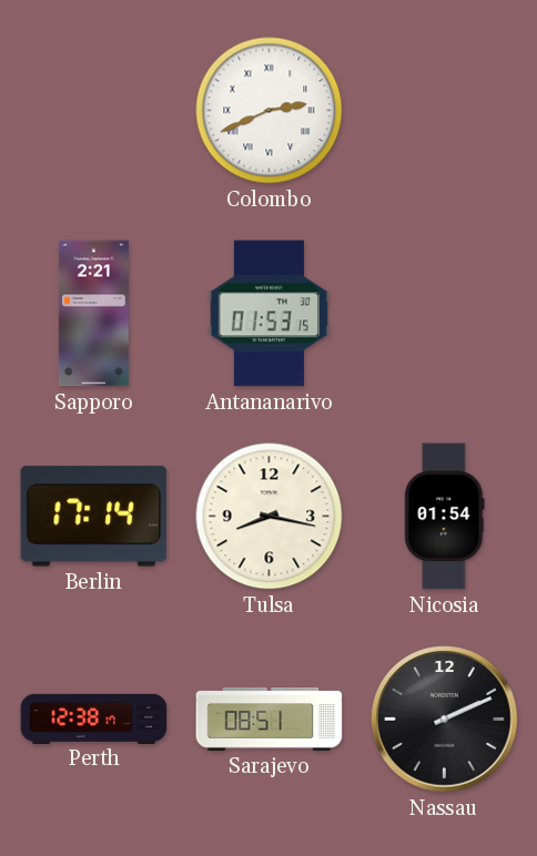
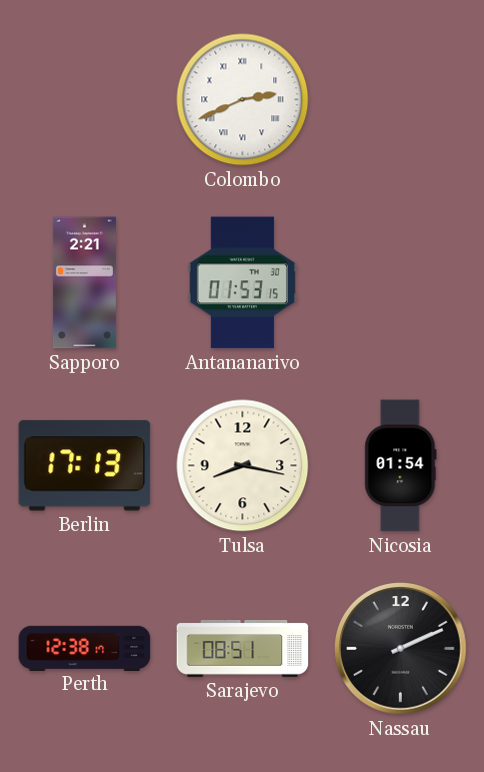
Berlin: 17:14 -> 17:13
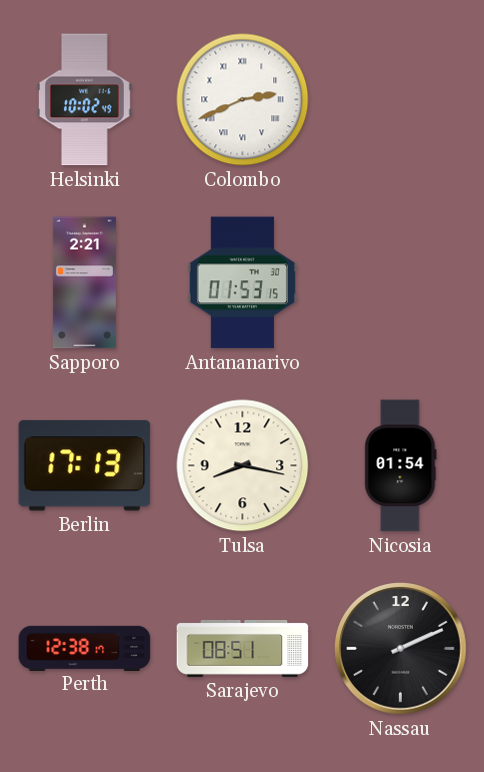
Helsinki: none -> 10:02
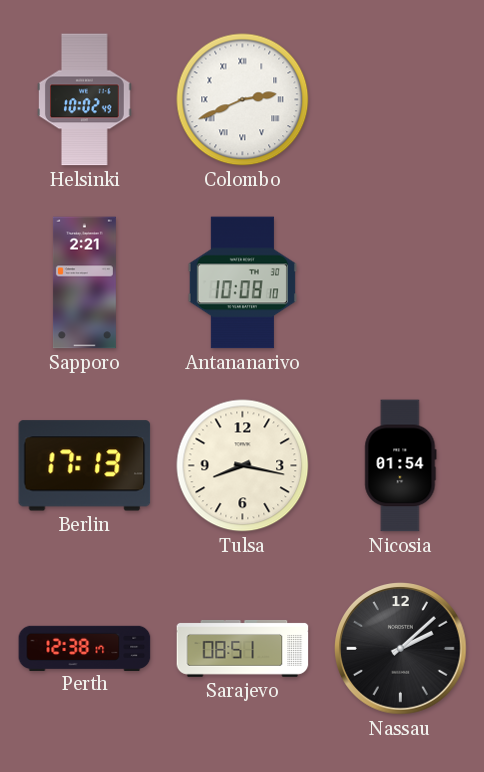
Antananarivo: 01:53 -> 10:08
Nassau: 2:11 -> 2:08
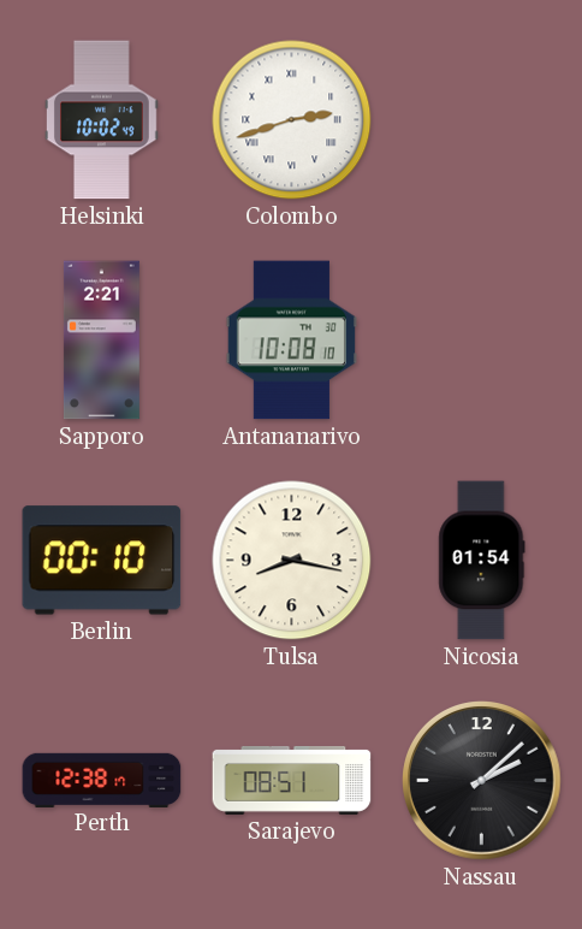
Colombo: 2:41 -> 2:42
Berlin: 17:13 -> 00:10
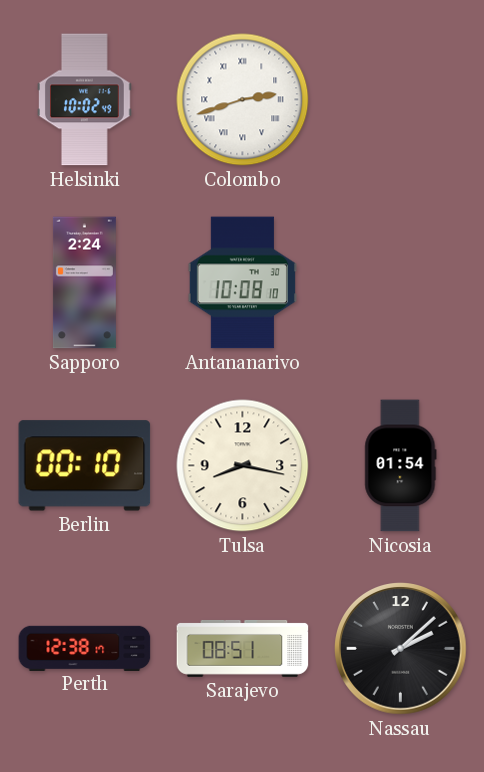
Sapporo: 2:21 -> 2:24
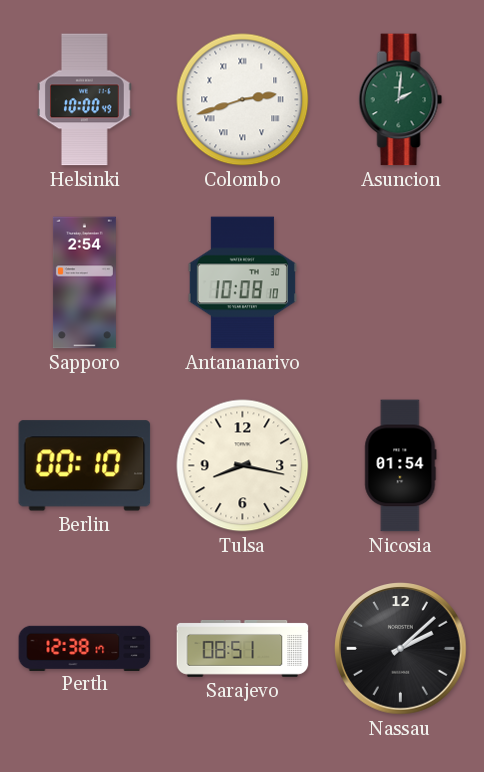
Helsinki: 10:02 -> 10:00
Asuncion: none -> 2:01
Sapporo: 2:24 -> 2:54
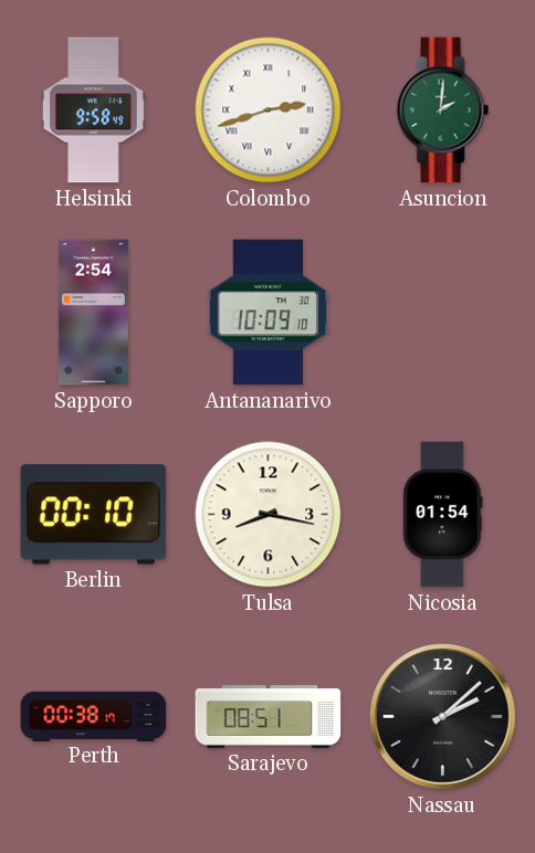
Helsinki: 10:00 -> 9:58
Antananarivo: 10:08 -> 10:09
Perth: 12:38 -> 00:38
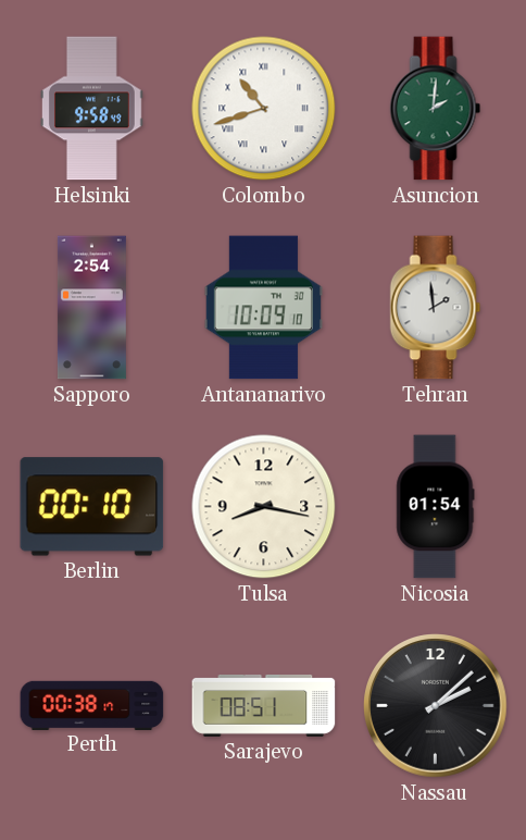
Colombo: 2:42 -> 10:42
Tehran: none -> 1:59
